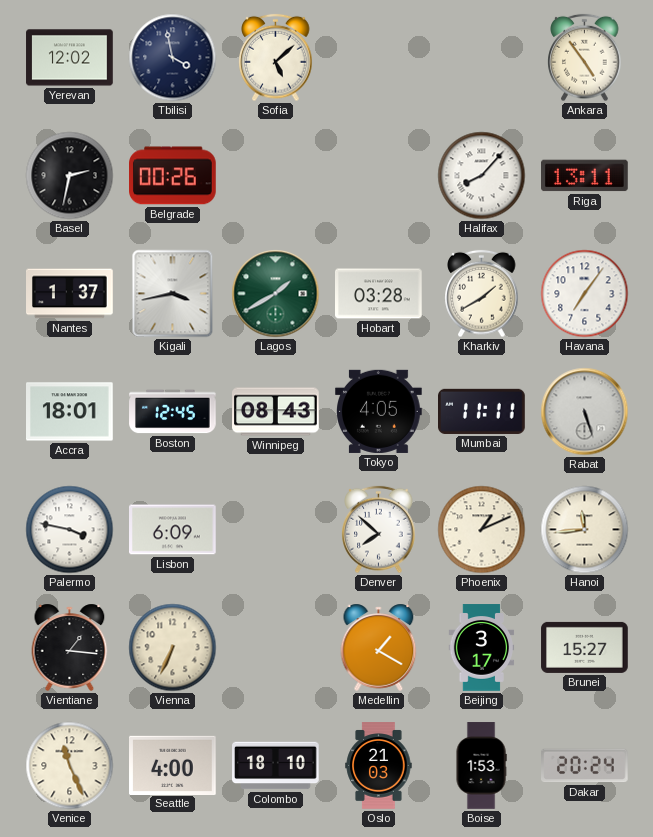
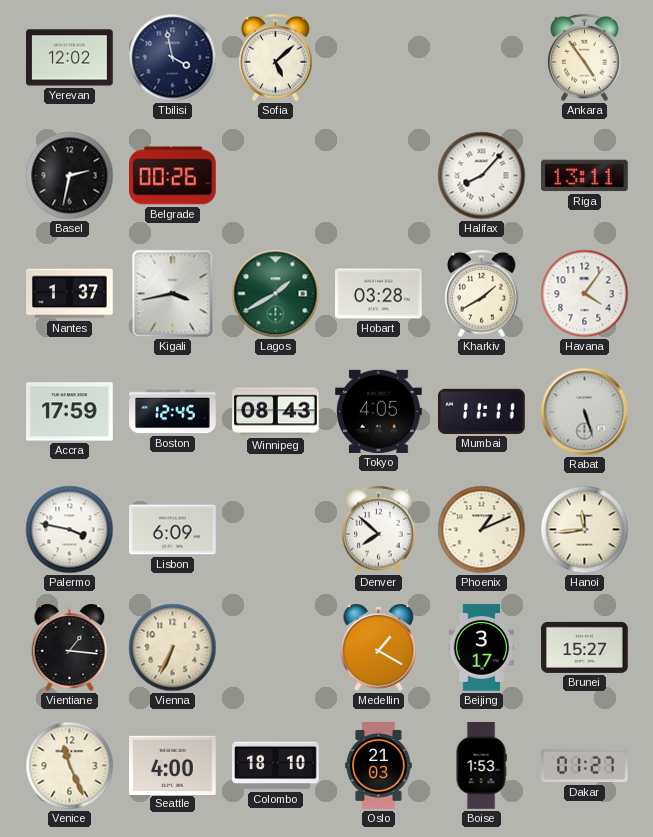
Havana: 7:06 -> 4:06
Accra: 18:01 -> 17:59
Dakar: 20:24 -> 01:27
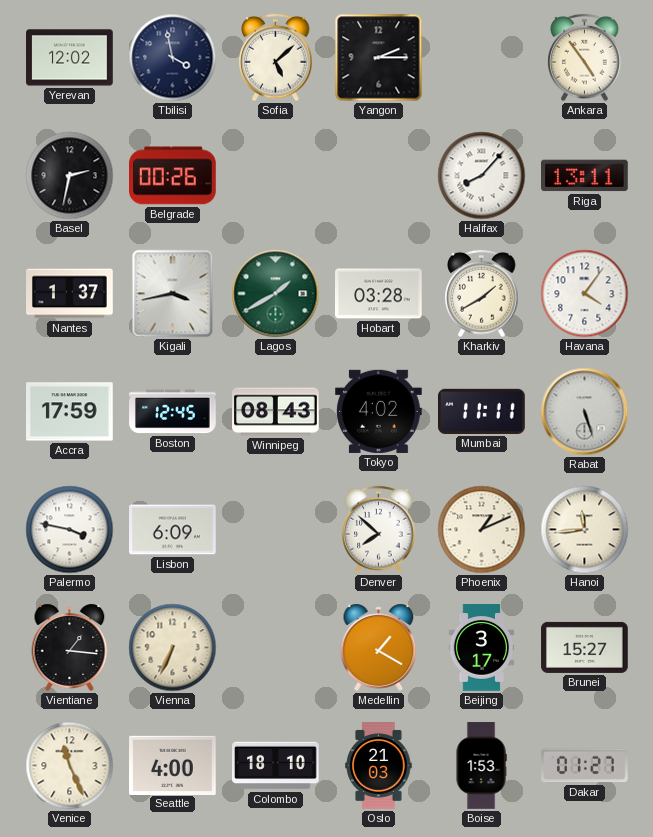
Yangon: none -> 2:15
Tokyo: 4:05 -> 4:02
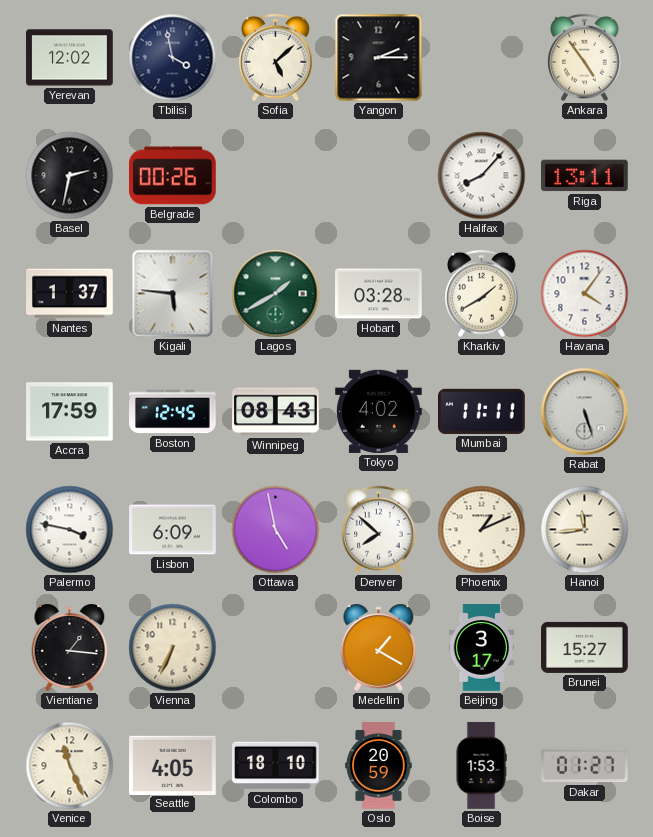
Kigali: 3:43 -> 5:46
Ottawa: none -> 4:58
Seattle: 4:00 -> 4:05
Oslo: 21:03 -> 20:59
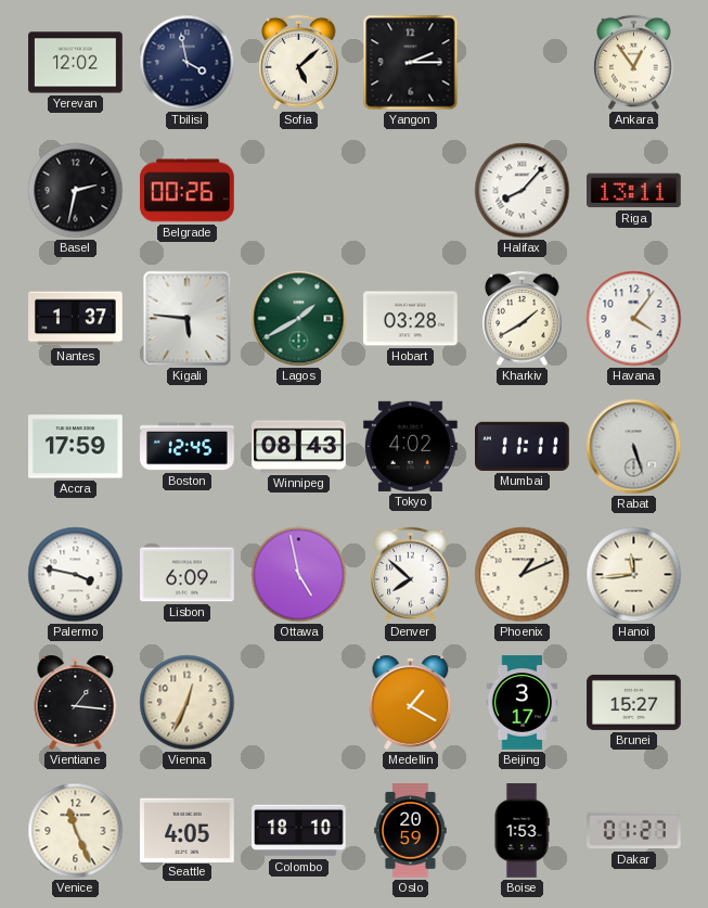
Ankara: 4:54 -> 12:54
Vienna: 6:34 -> 12:34
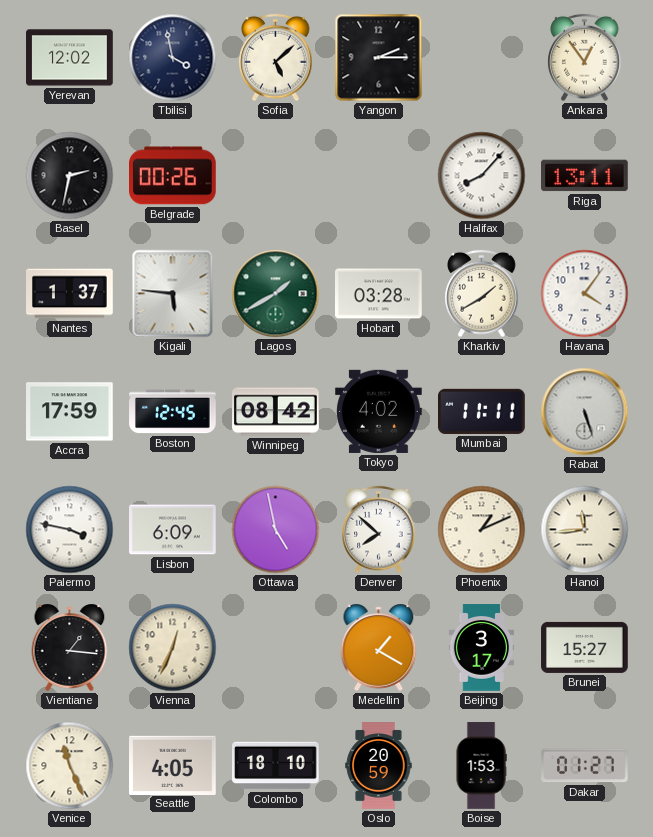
Winnipeg: 08:43 -> 08:42
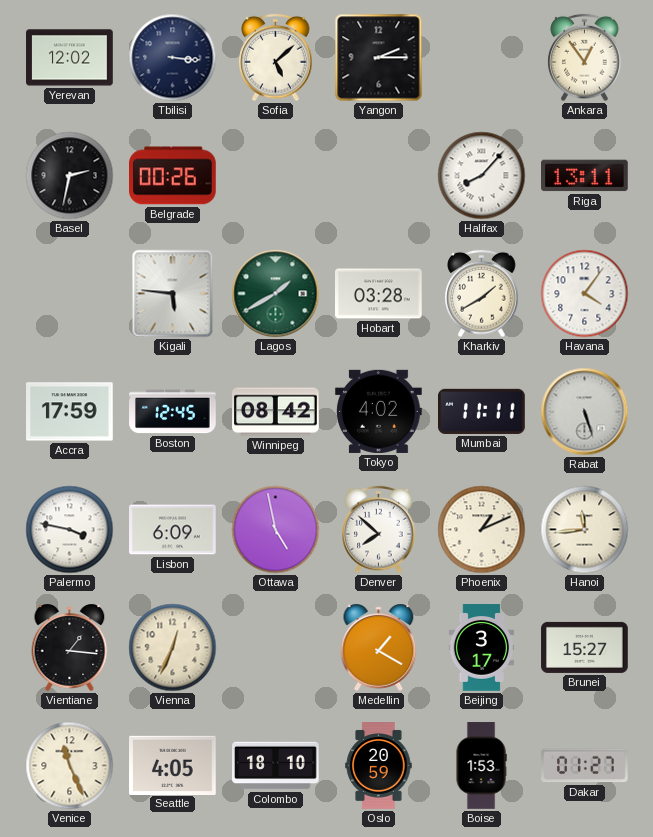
Tbilisi: 3:58 -> 3:16
Nantes: 1:37 -> none
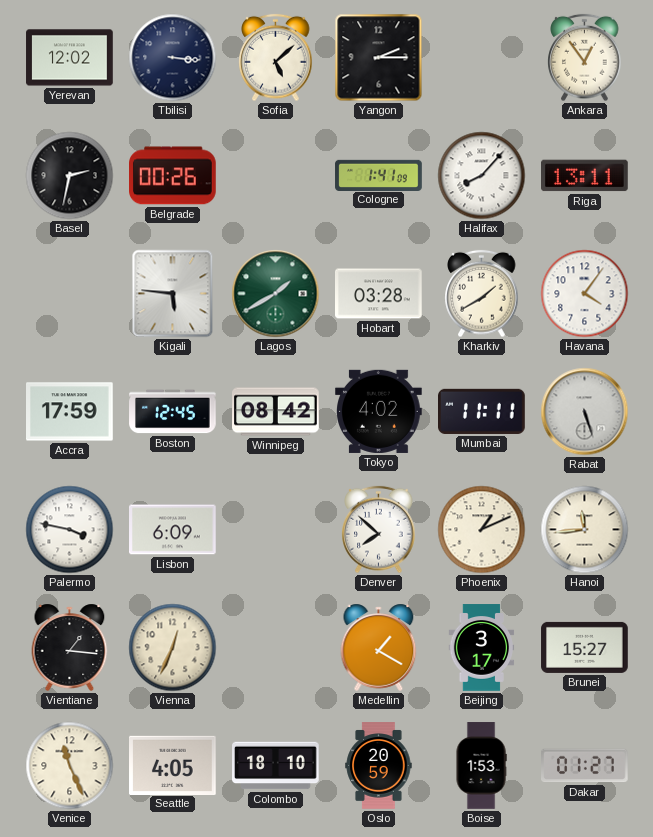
Cologne: none -> 1:41
Ottawa: 4:58 -> none
